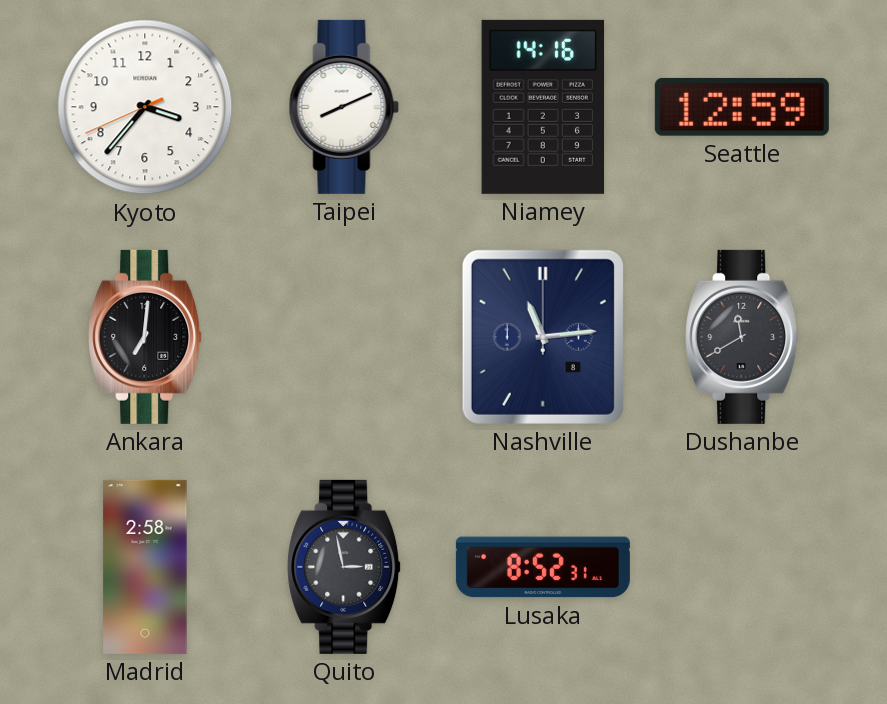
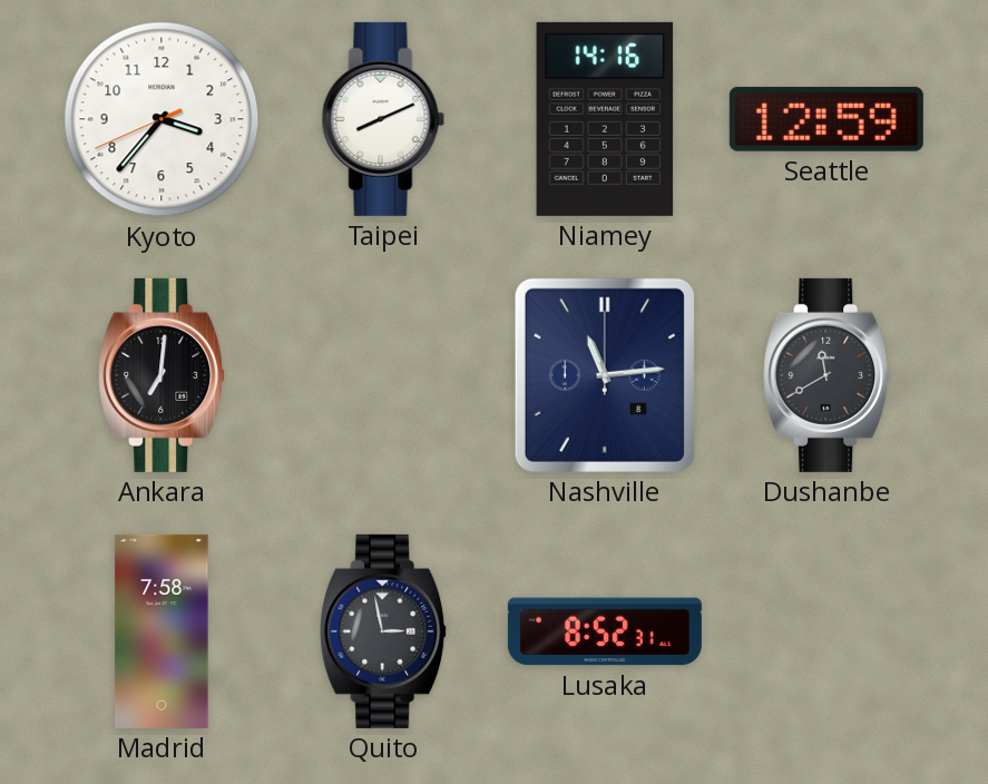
Madrid: 2:58 -> 7:58
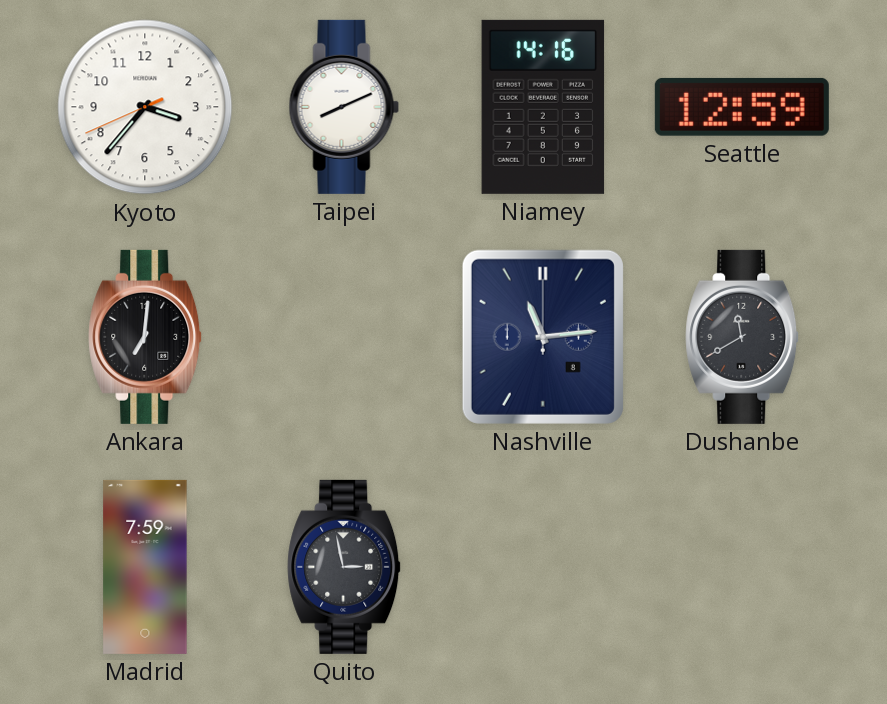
Madrid: 7:58 -> 7:59
Lusaka: 8:52 -> none
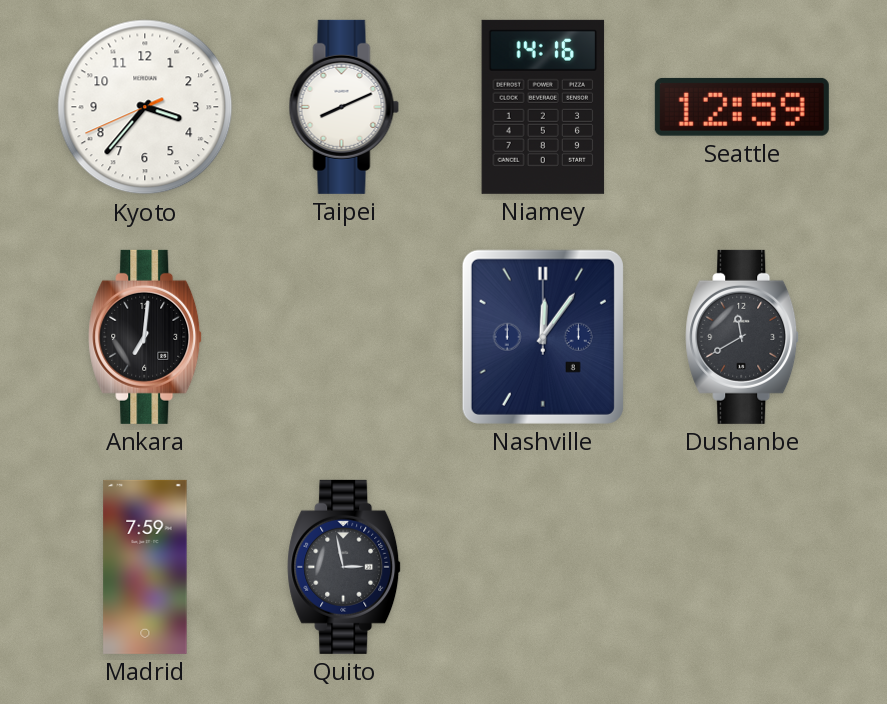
Nashville: 11:14 -> 12:06
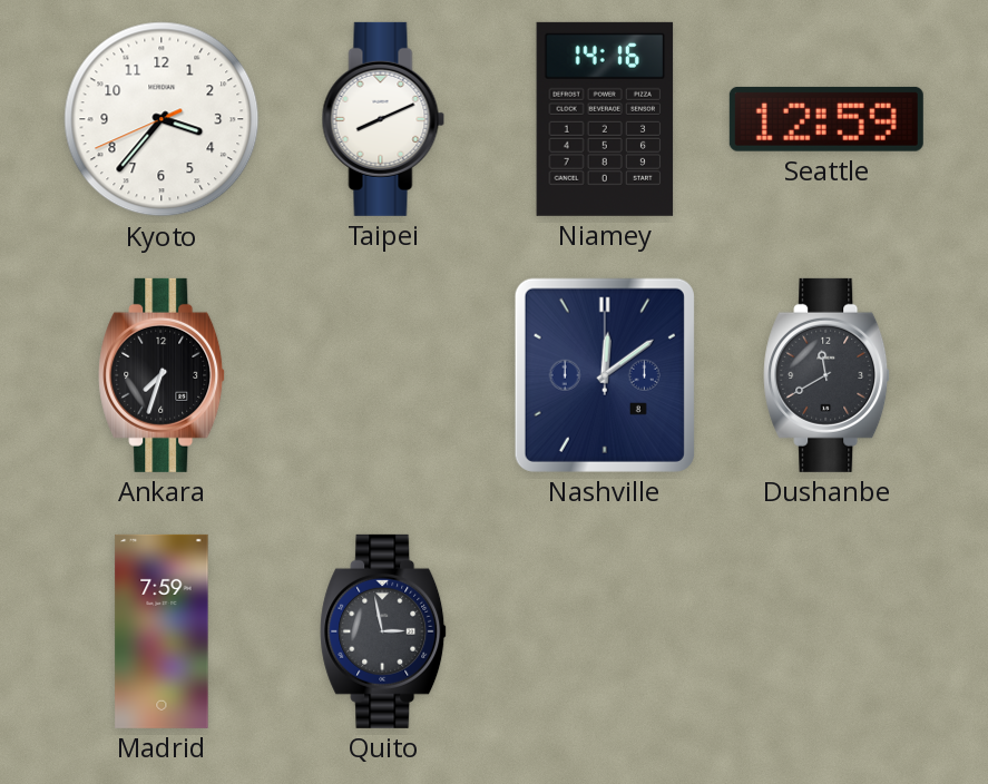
Ankara: 7:01 -> 7:33
Nashville: 12:06 -> 12:09
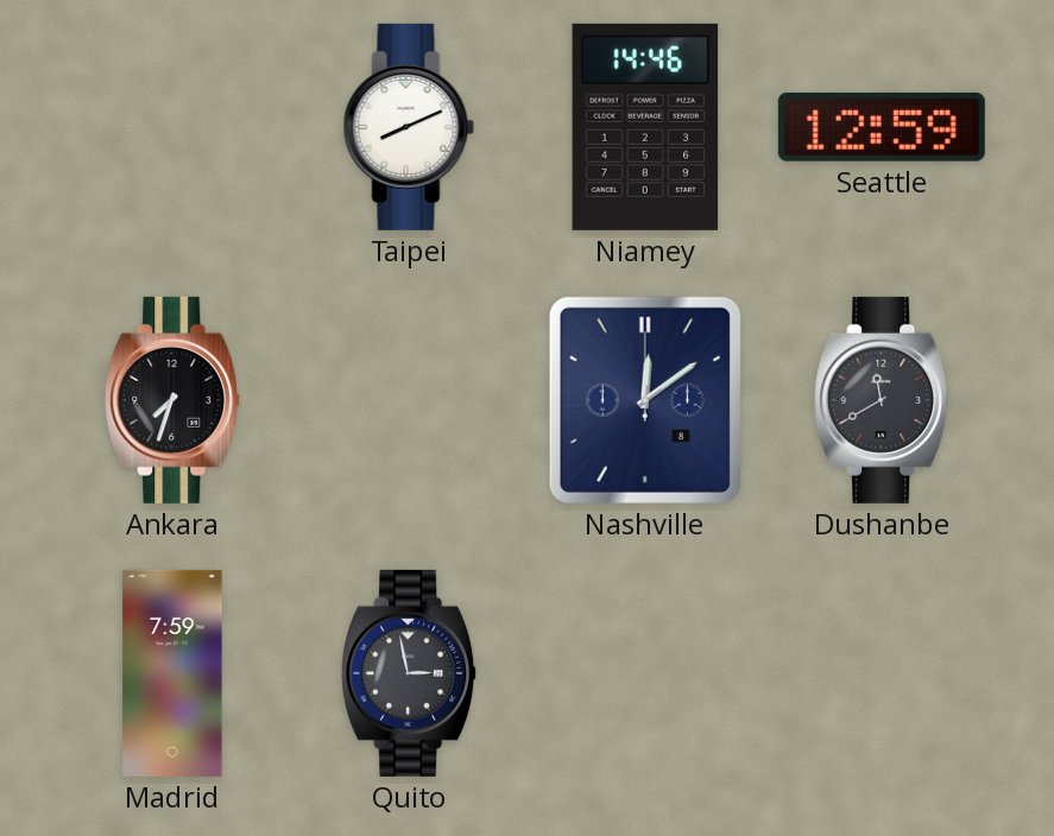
Kyoto: 3:36 -> none
Niamey: 14:16 -> 14:46
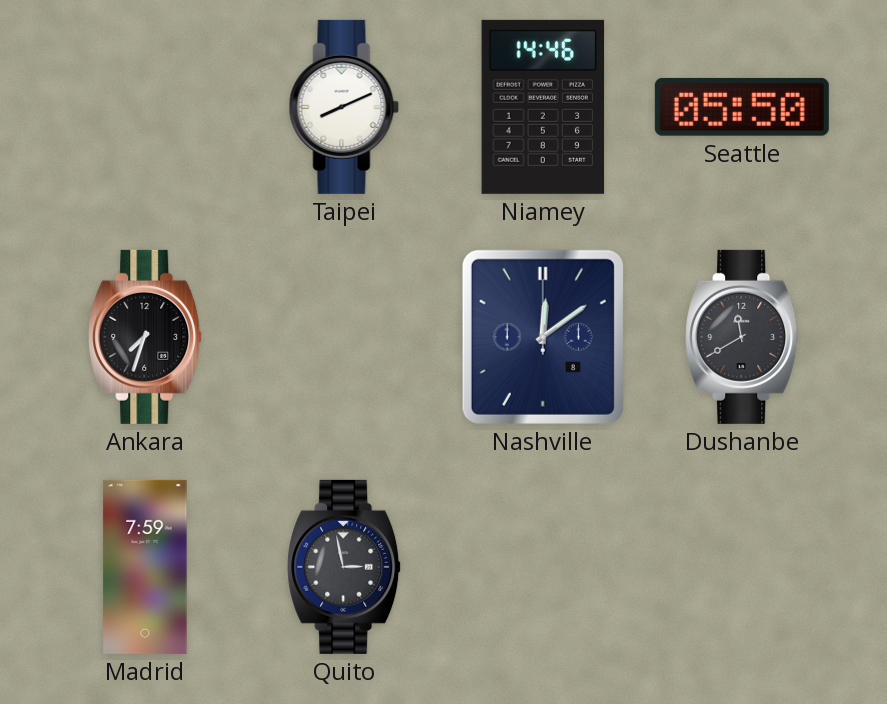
Seattle: 12:59 -> 05:50
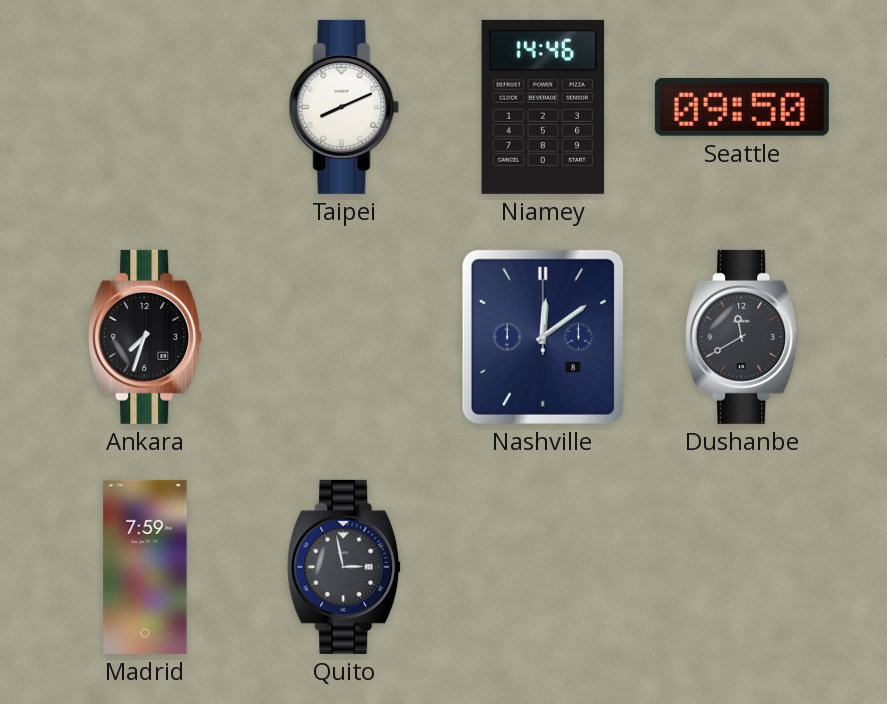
Seattle: 05:50 -> 09:50
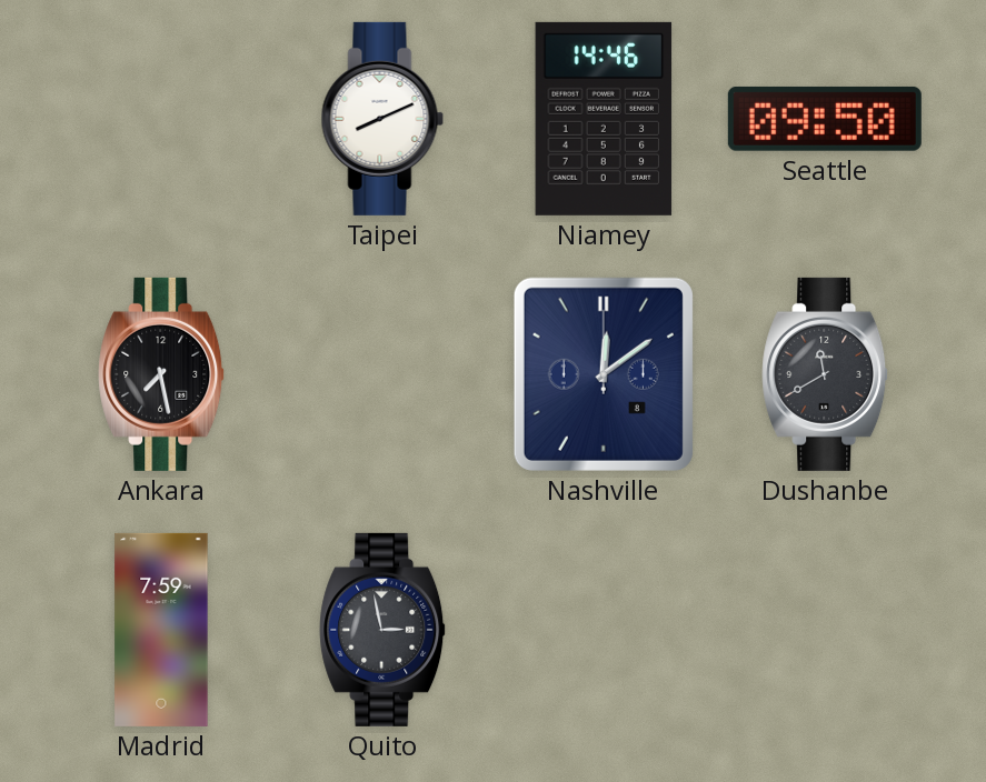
Ankara: 7:33 -> 7:28
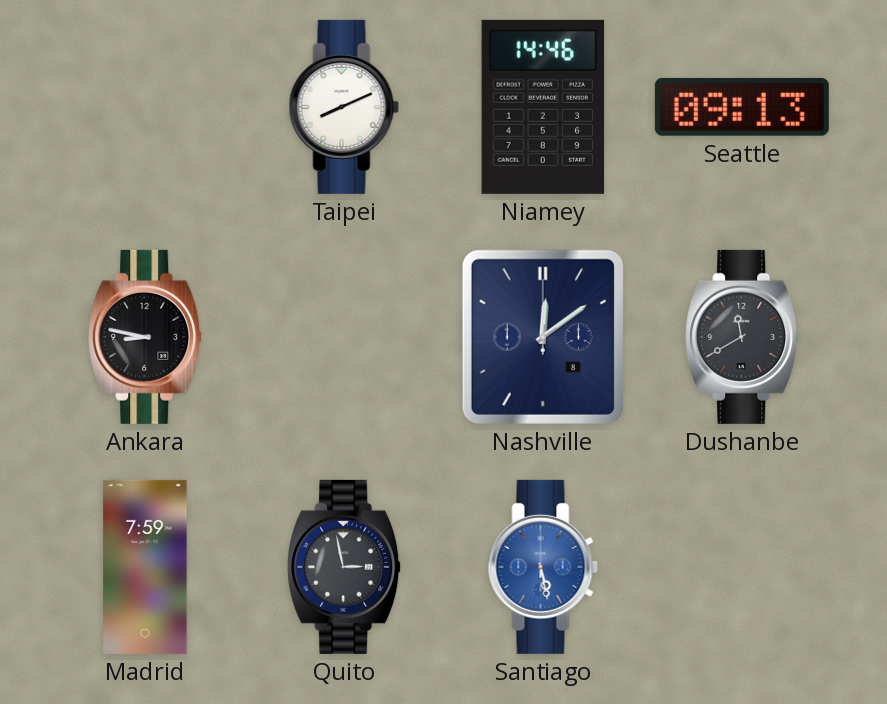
Seattle: 09:50 -> 09:13
Ankara: 7:28 -> 8:47
Santiago: none -> 5:28
